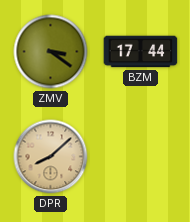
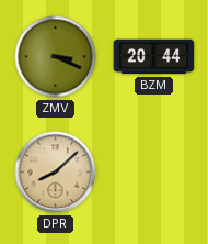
ZMV: 3:21 -> 3:19
BZM: 17:44 -> 20:44
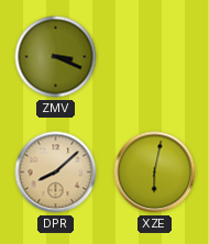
BZM: 20:44 -> none
XZE: none -> 6:02
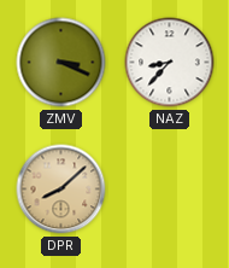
NAZ: none -> 8:37
XZE: 6:02 -> none
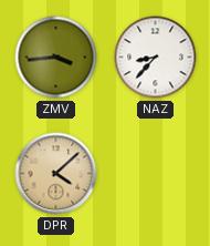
ZMV: 3:19 -> 3:44
DPR: 8:08 -> 4:08
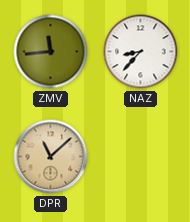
ZMV: 3:44 -> 11:44
DPR: 4:08 -> 11:08
